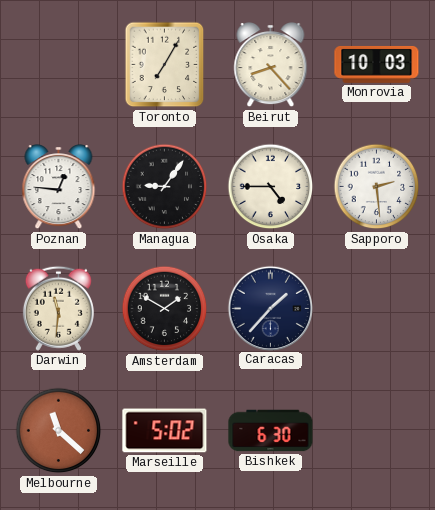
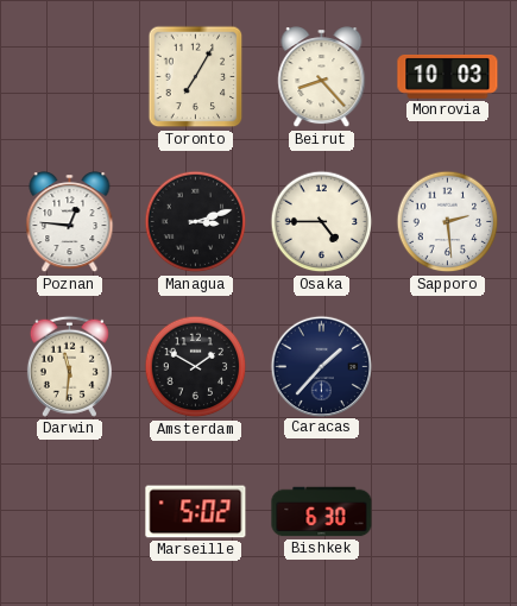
Managua: 9:06 -> 3:12
Melbourne: 11:22 -> none
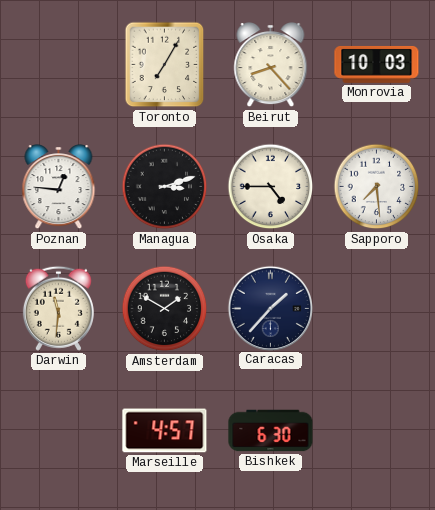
Sapporo: 2:29 -> 7:29
Marseille: 5:02 -> 4:57
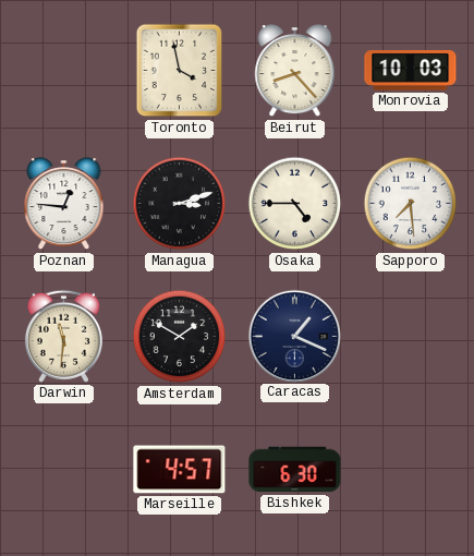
Toronto: 7:05 -> 3:58
Caracas: 1:37 -> 1:19
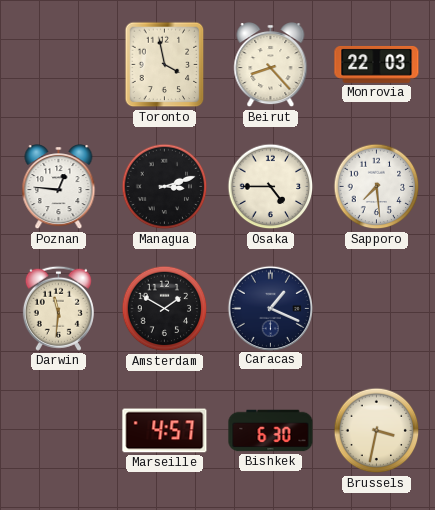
Monrovia: 10:03 -> 22:03
Brussels: none -> 3:32
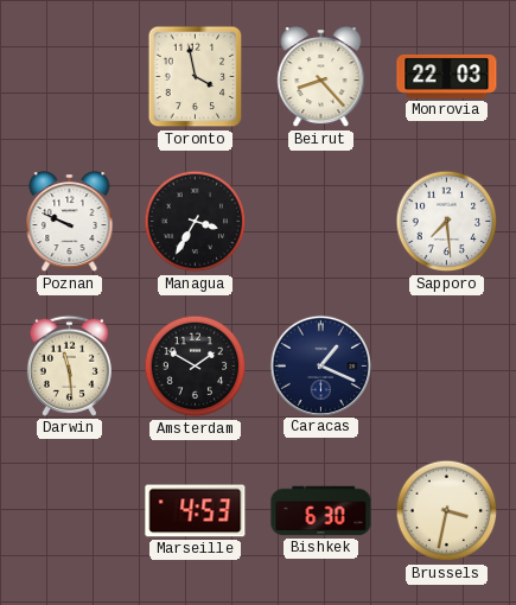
Poznan: 12:46 -> 9:49
Managua: 3:12 -> 3:35
Osaka: 4:45 -> none
Darwin: 11:31 -> 11:29
Marseille: 4:57 -> 4:53
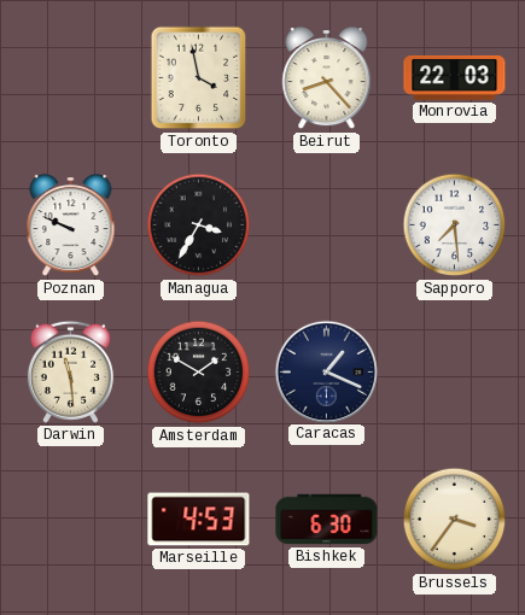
Brussels: 3:32 -> 3:36
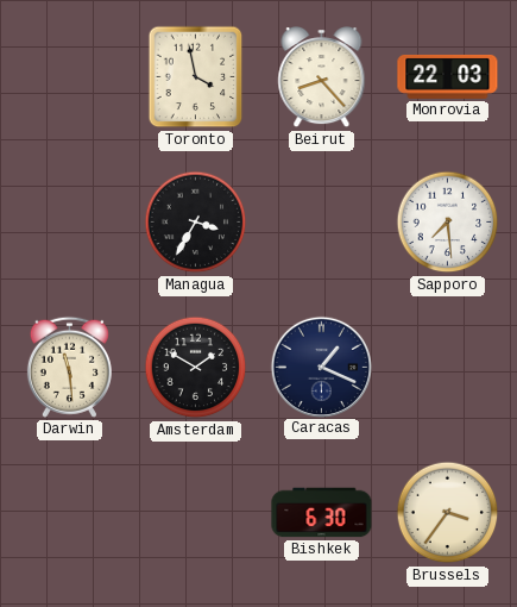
Poznan: 9:49 -> none
Marseille: 4:53 -> none
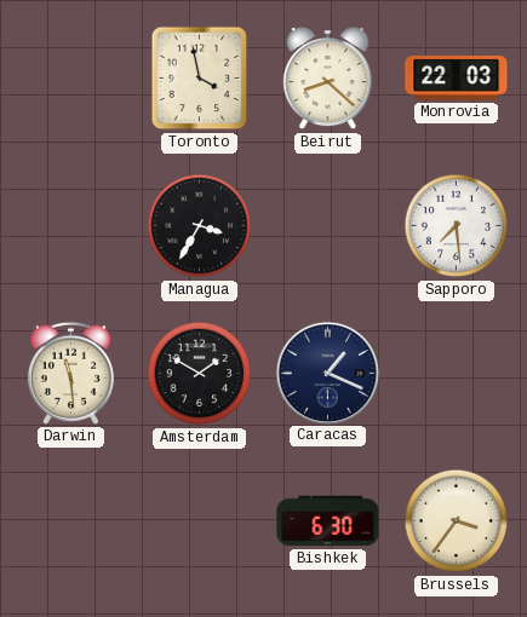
Beirut: 8:23 -> 8:22
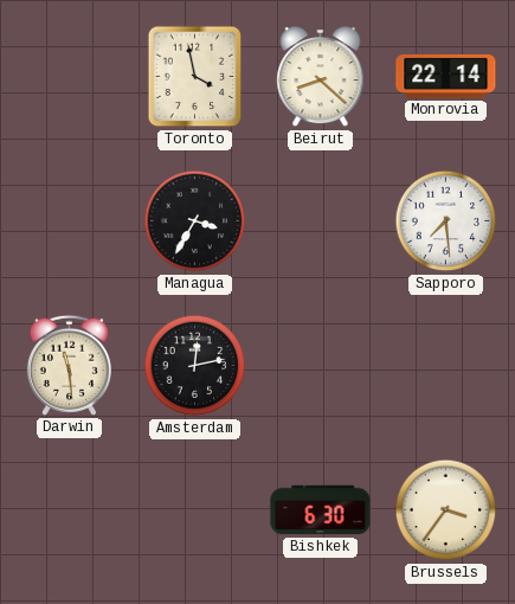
Monrovia: 22:03 -> 22:14
Amsterdam: 1:50 -> 12:13
Caracas: 1:19 -> none
